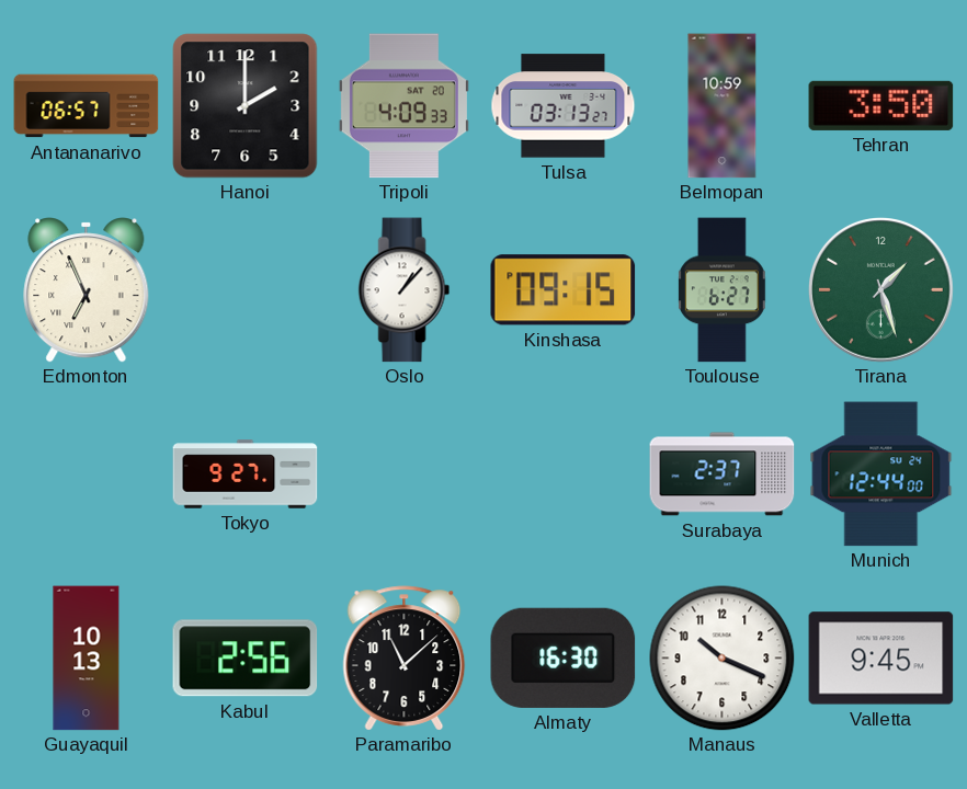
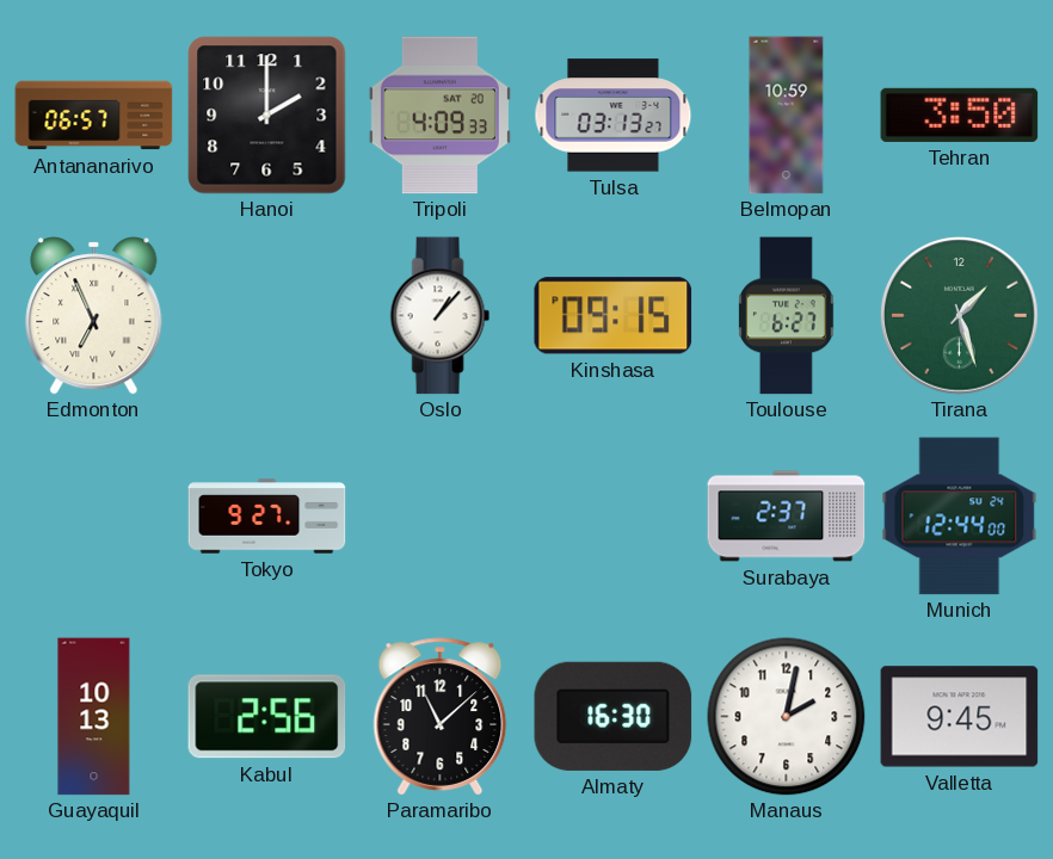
Manaus: 10:19 -> 2:02
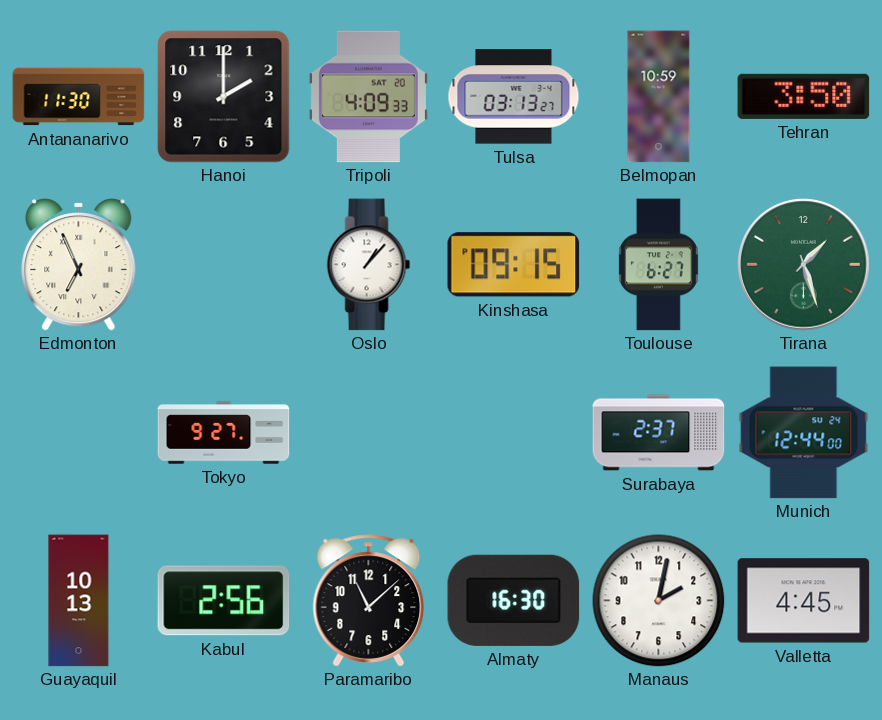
Antananarivo: 06:57 -> 11:30
Valletta: 9:45 -> 4:45
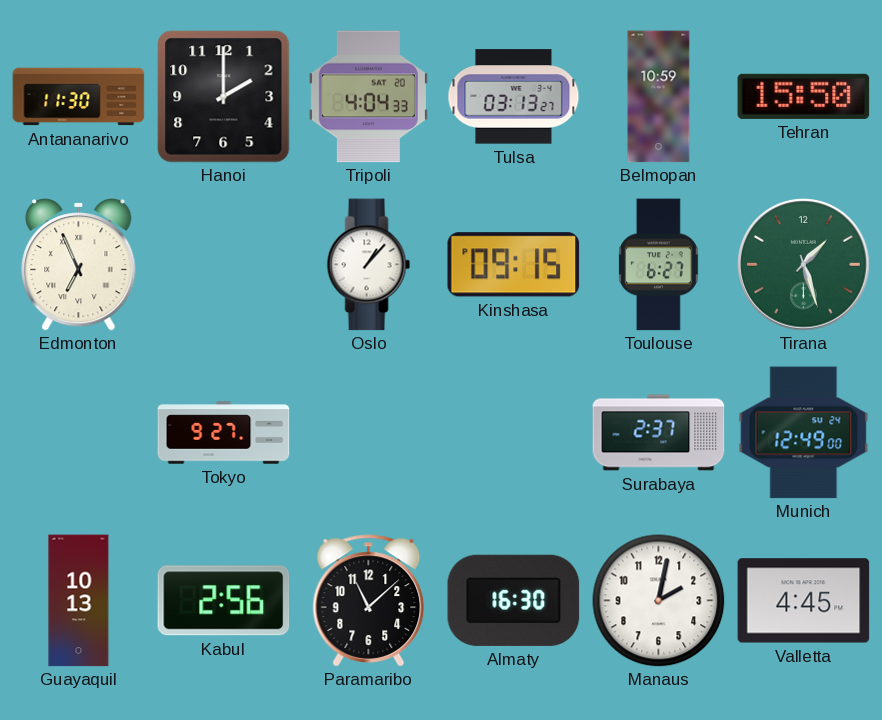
Tripoli: 4:09 -> 4:04
Tehran: 3:50 -> 15:50
Munich: 12:44 -> 12:49
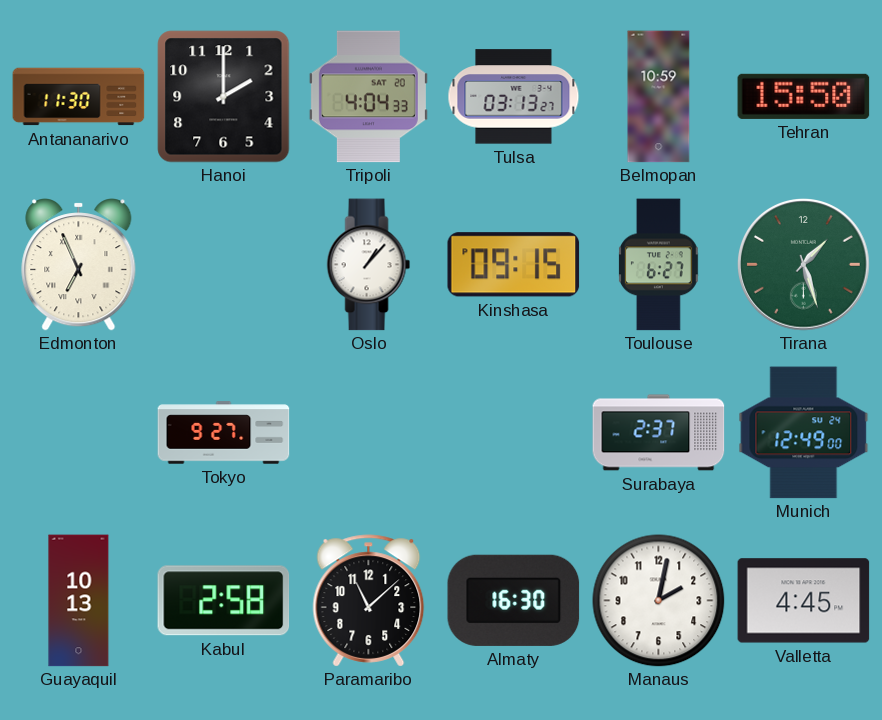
Kabul: 2:56 -> 2:58
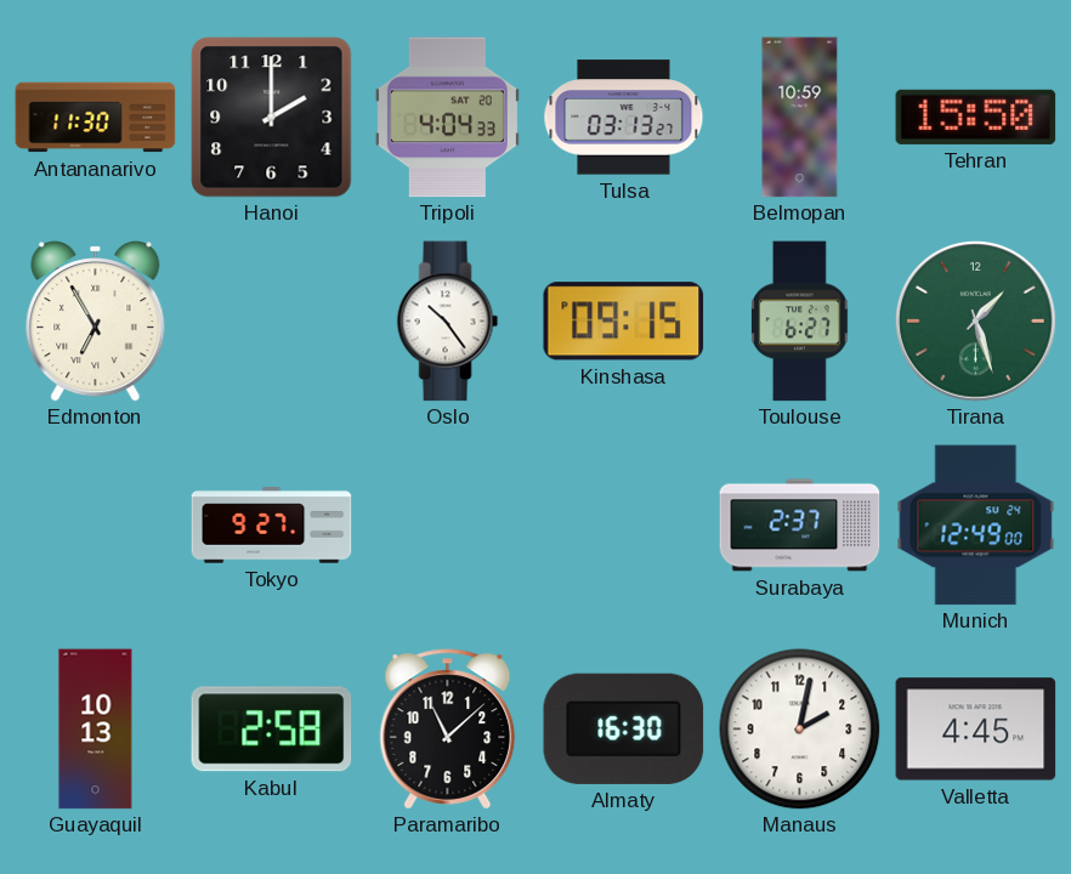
Edmonton: 6:56 -> 6:55
Oslo: 1:07 -> 10:24
